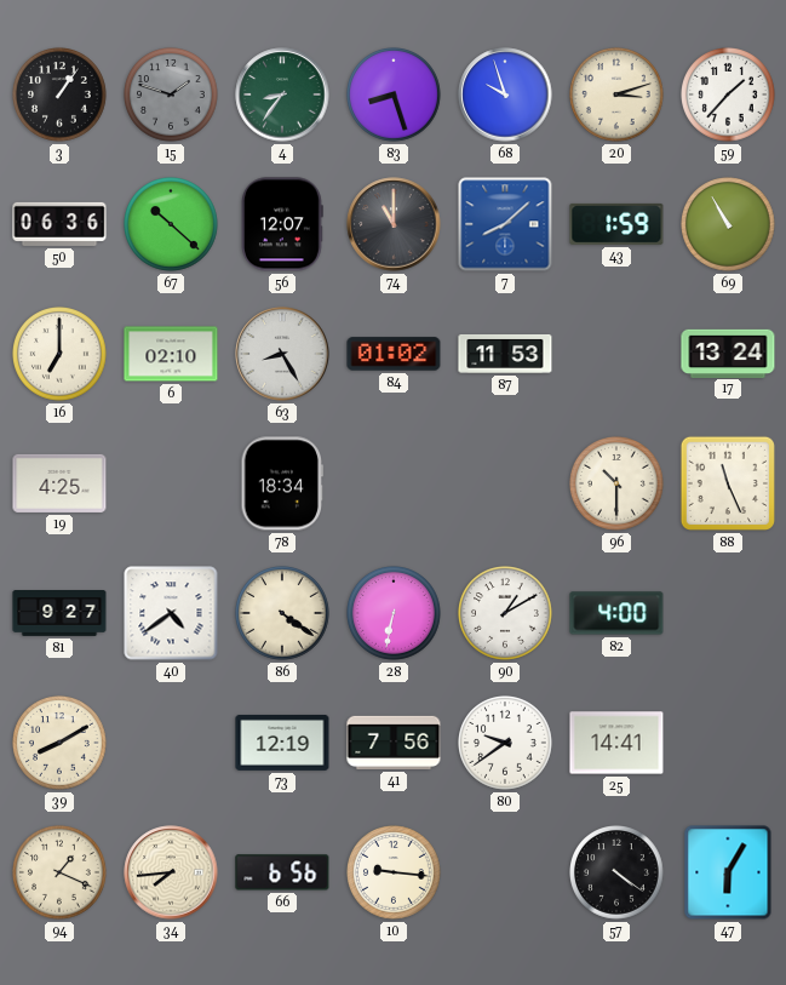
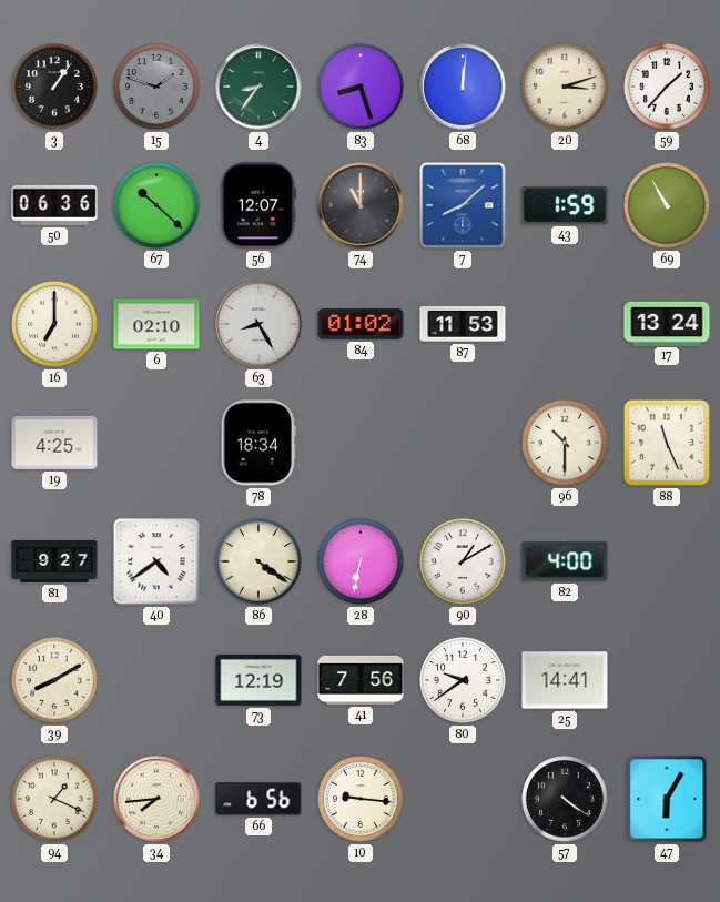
68: 9:57 -> 12:01
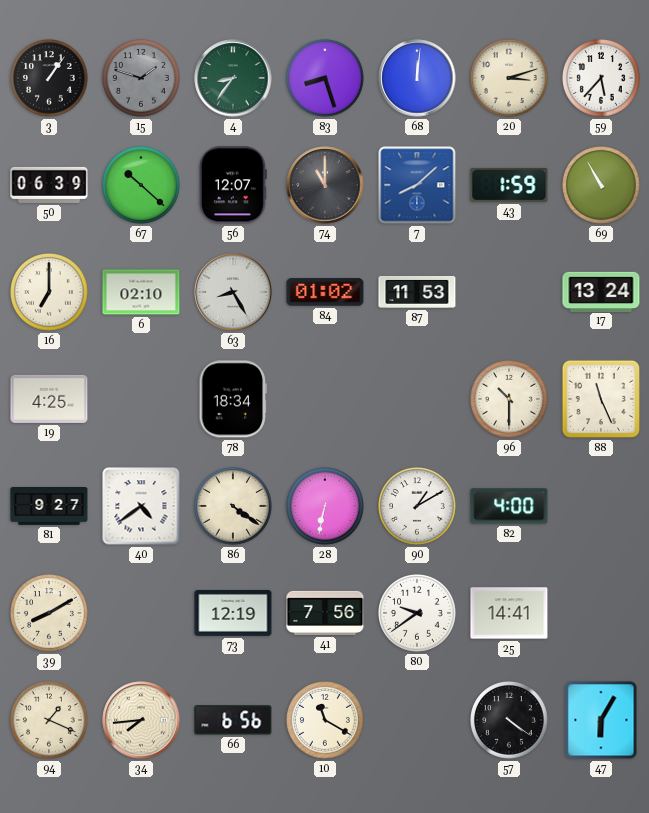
59: 1:37 -> 5:37
50: 06:36 -> 06:39
10: 9:16 -> 11:20
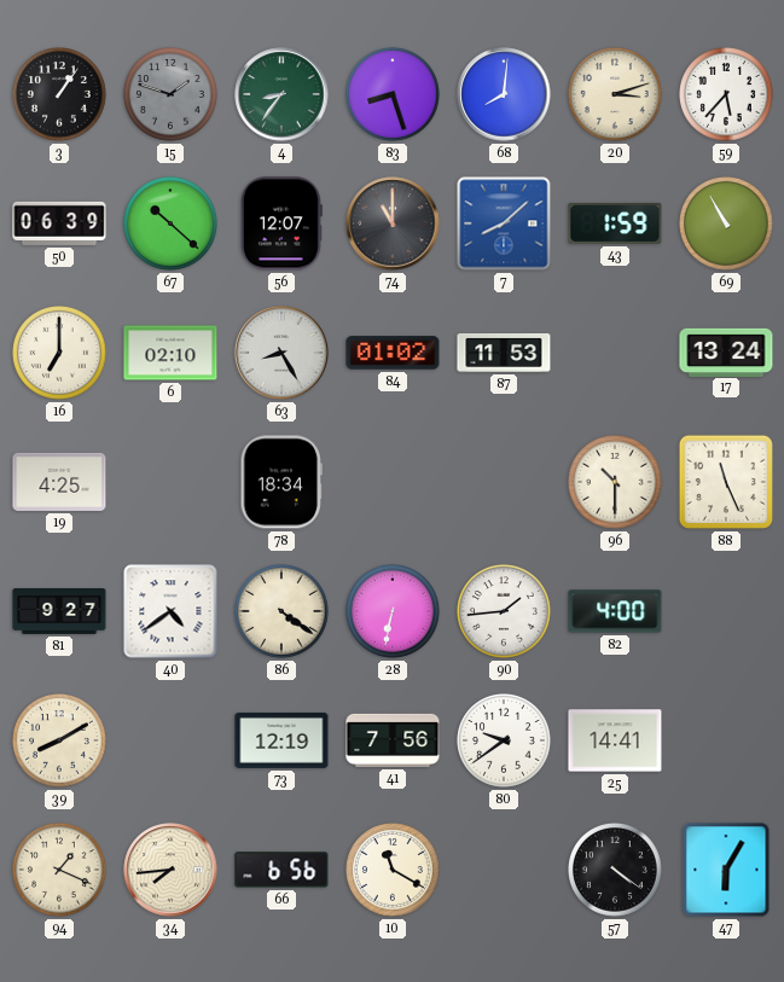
68: 12:01 -> 8:01
90: 1:10 -> 1:44
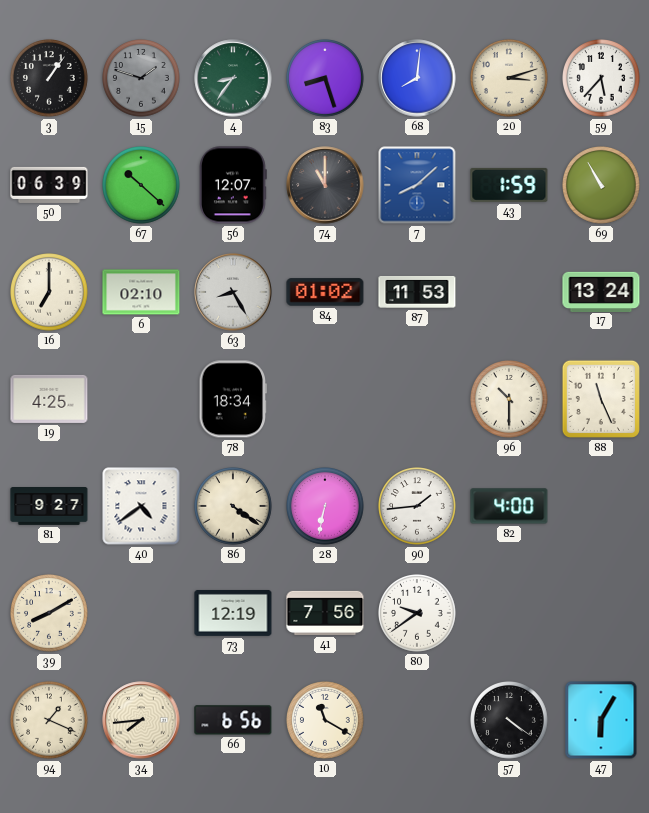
25: 14:41 -> none
